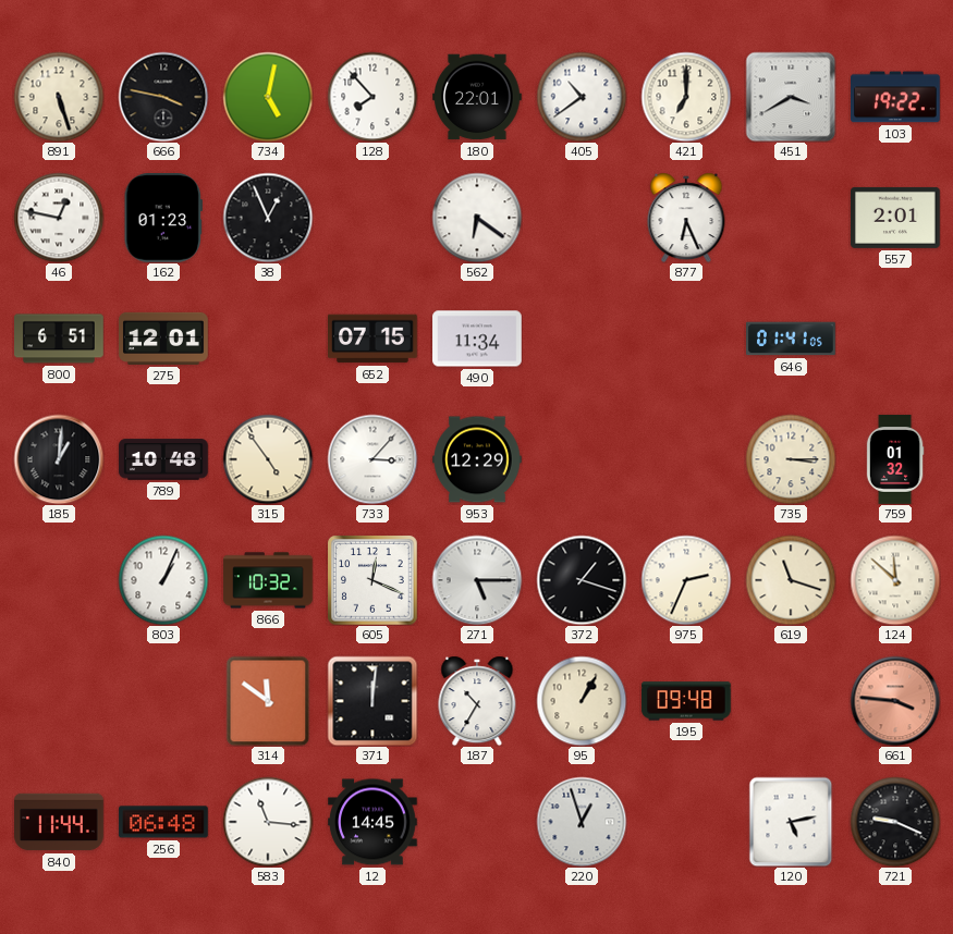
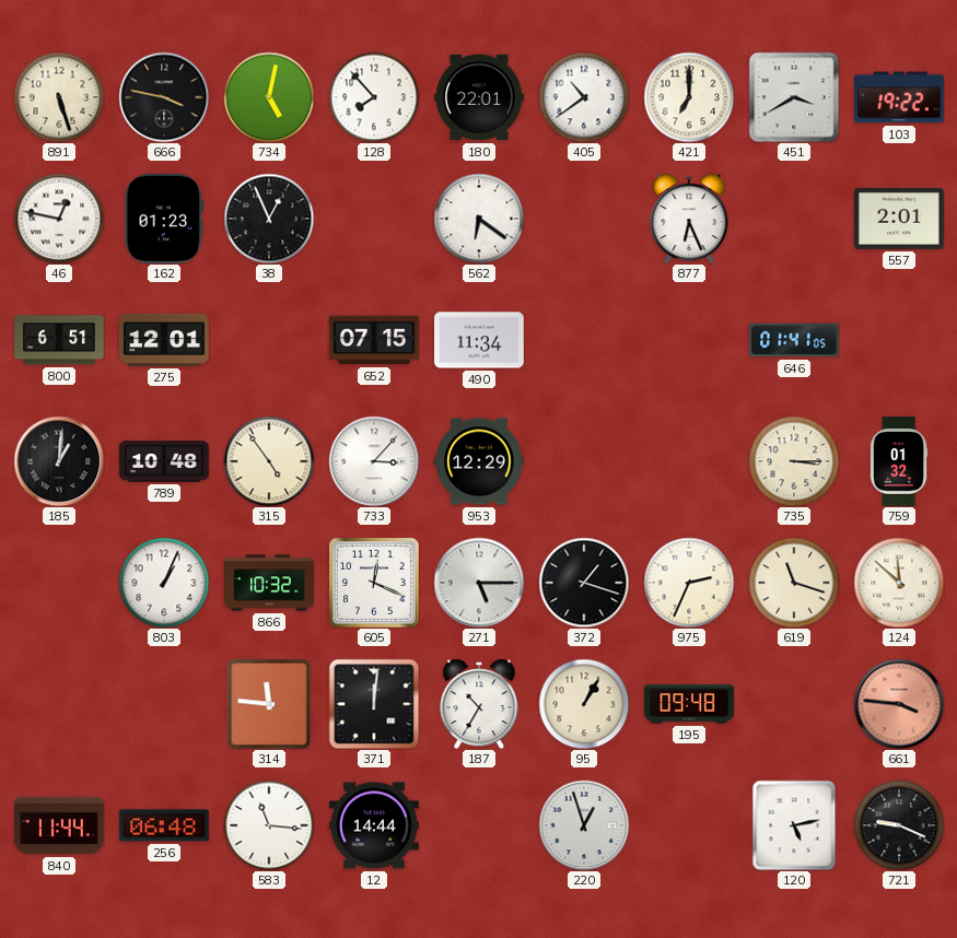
314: 11:51 -> 11:46
12: 14:45 -> 14:44
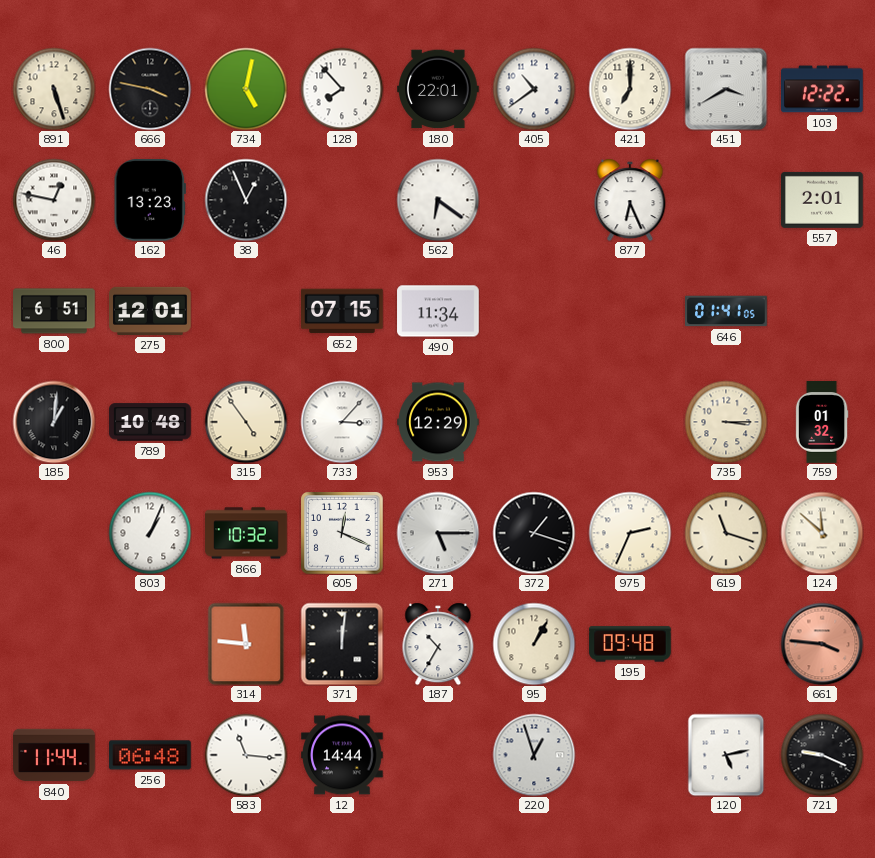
103: 19:22 -> 12:22
162: 01:23 -> 13:23
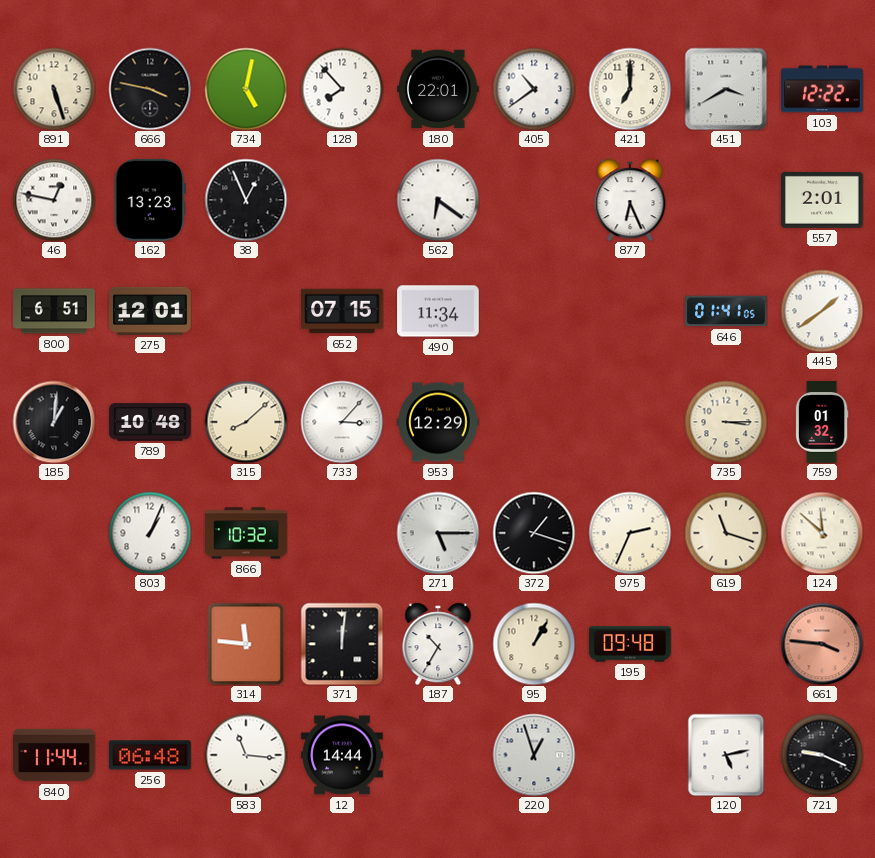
445: none -> 1:39
315: 4:54 -> 8:08
605: 12:19 -> none
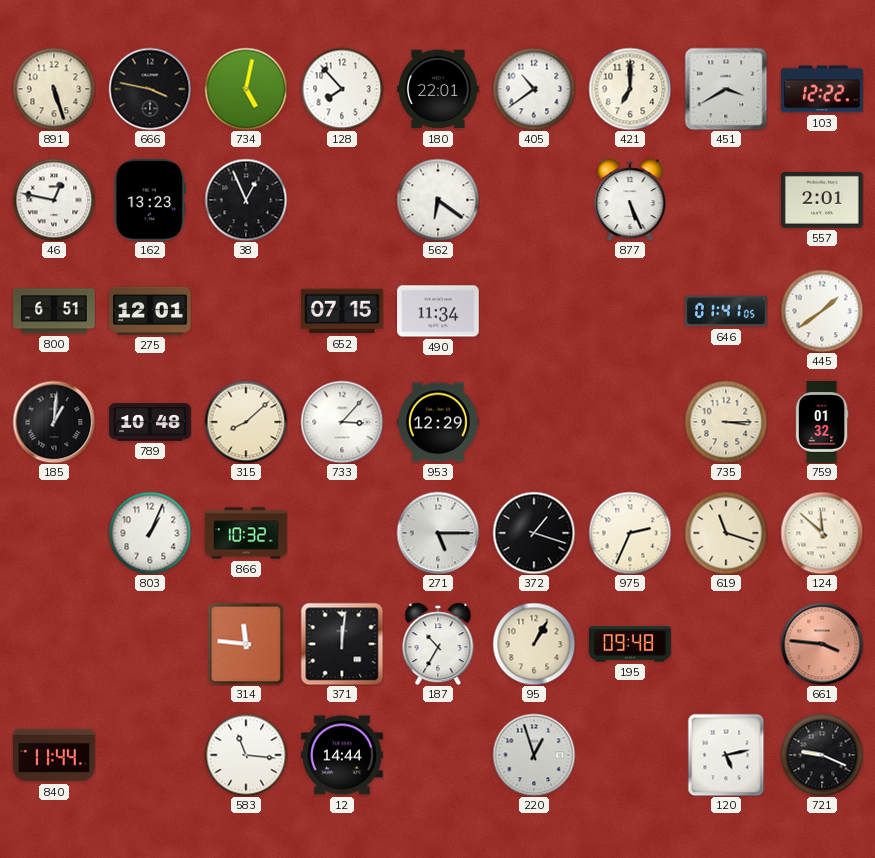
877: 6:26 -> 5:26
256: 06:48 -> none
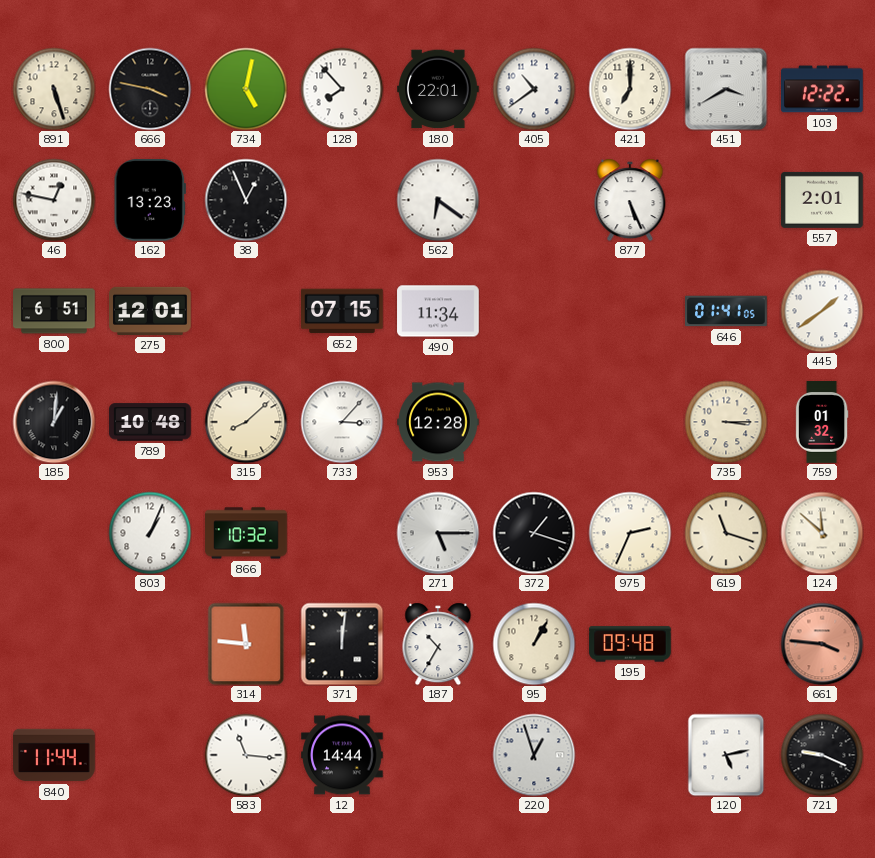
953: 12:29 -> 12:28
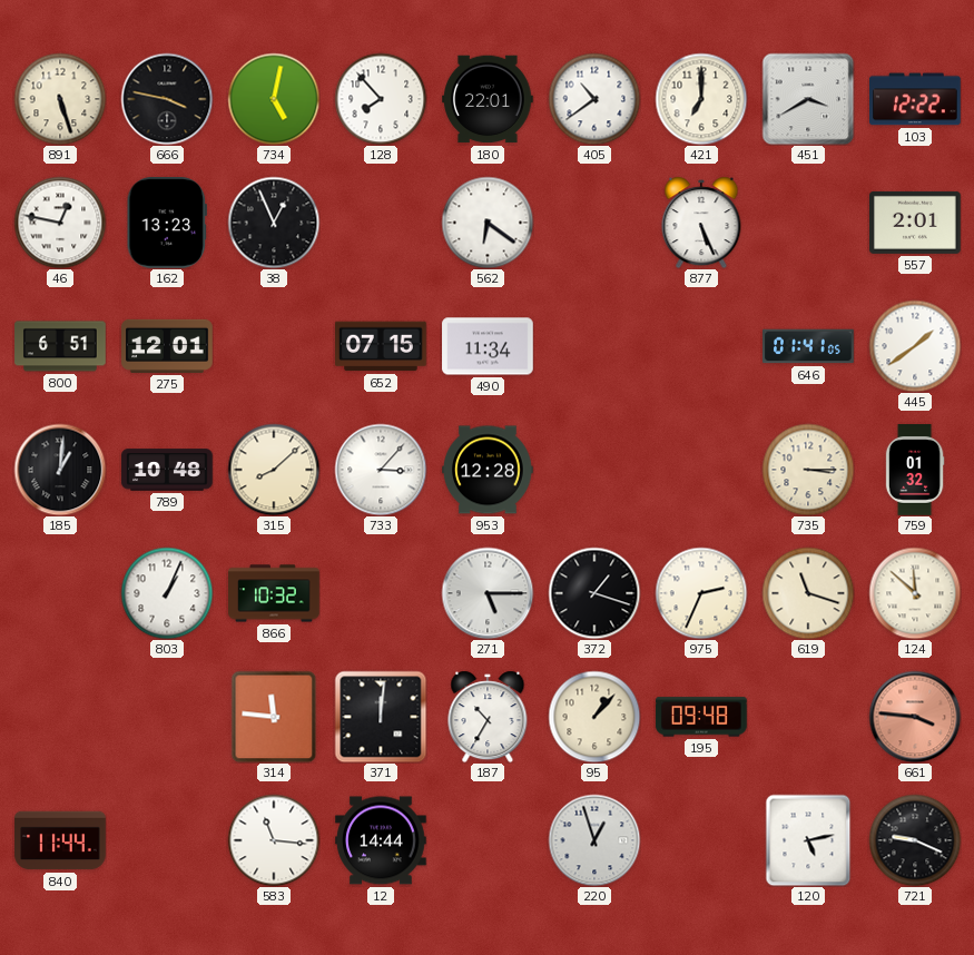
95: 1:05 -> 1:07
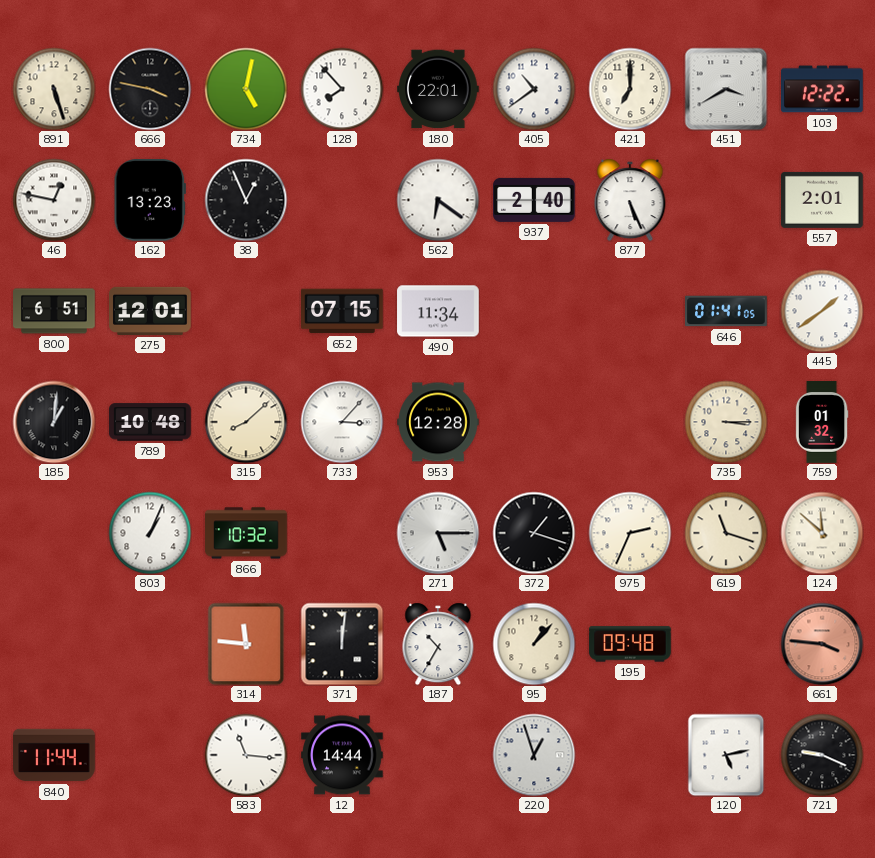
937: none -> 2:40
